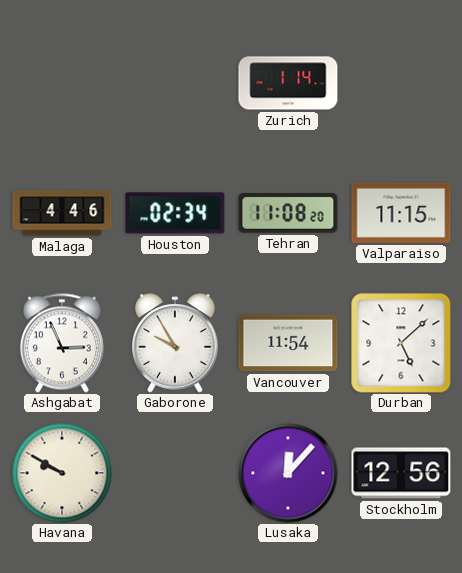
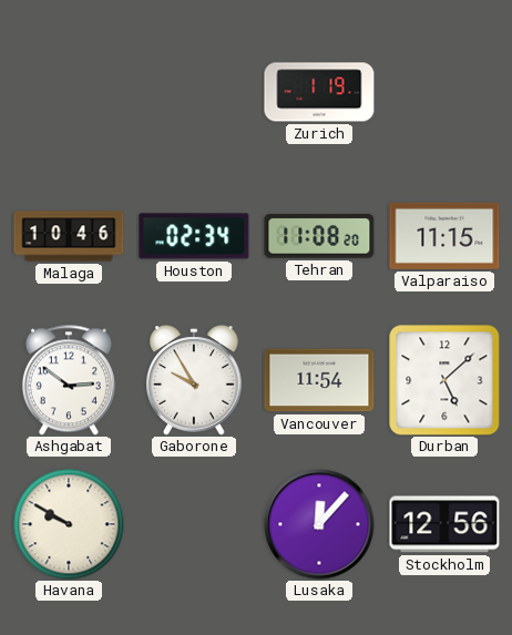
Zurich: 1:14 -> 1:19
Malaga: 4:46 -> 10:46
Ashgabat: 2:56 -> 2:51
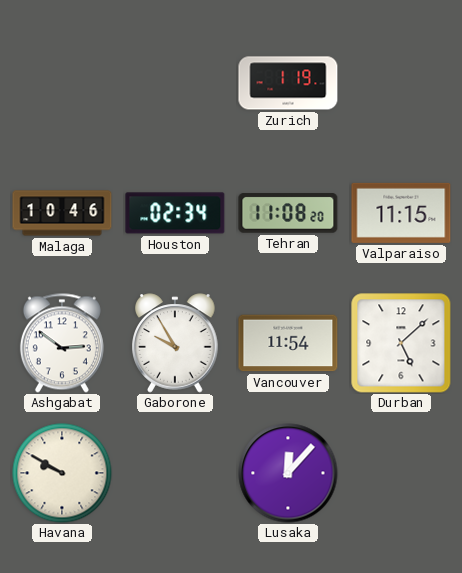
Stockholm: 12:56 -> none
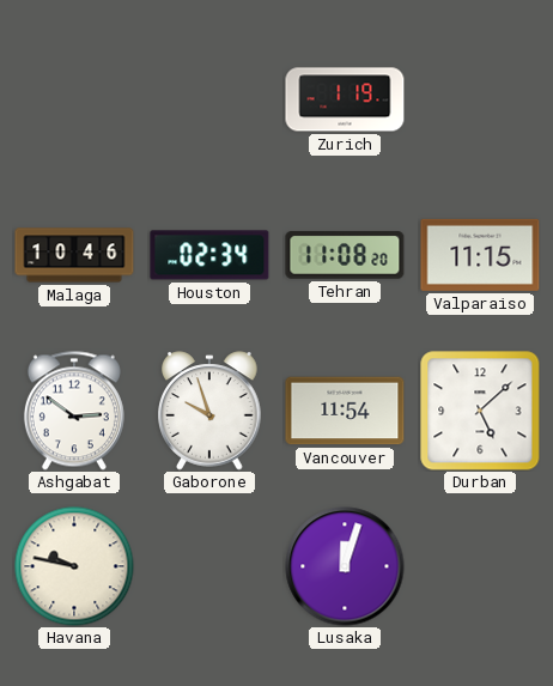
Gaborone: 9:55 -> 9:57
Havana: 9:50 -> 9:47
Lusaka: 12:07 -> 12:03
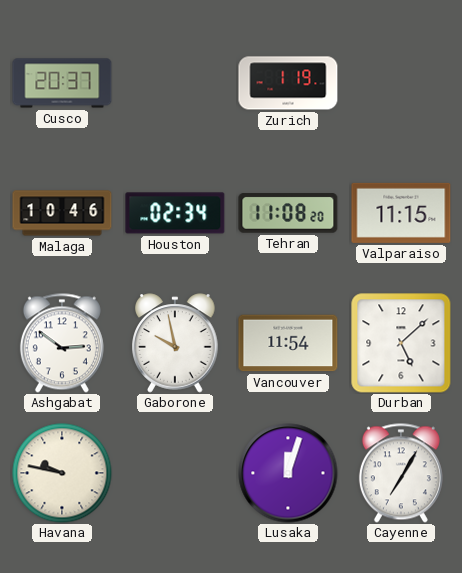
Cusco: none -> 20:37
Gaborone: 9:57 -> 9:58
Cayenne: none -> 7:05
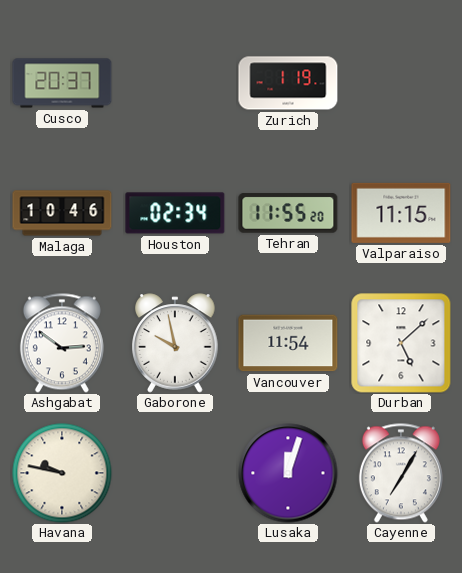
Tehran: 11:08 -> 11:55
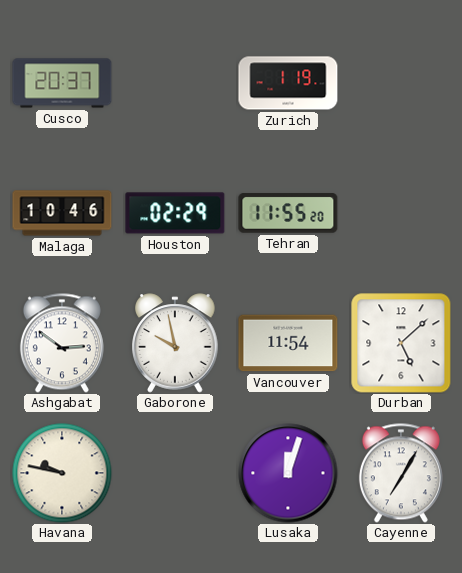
Houston: 02:34 -> 02:29
Valparaiso: 11:15 -> none
